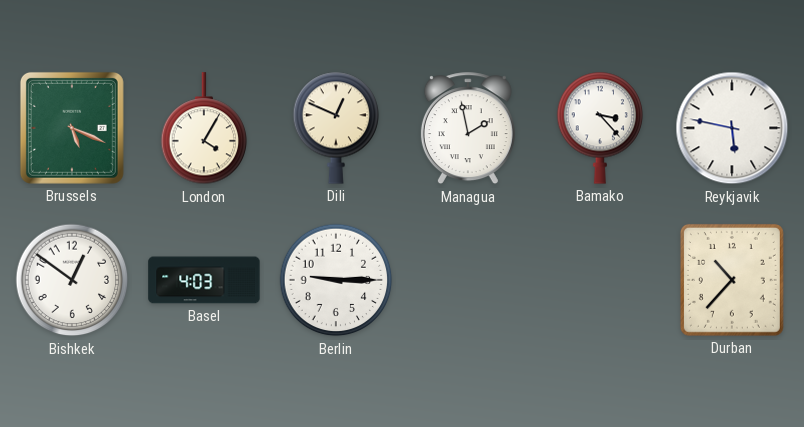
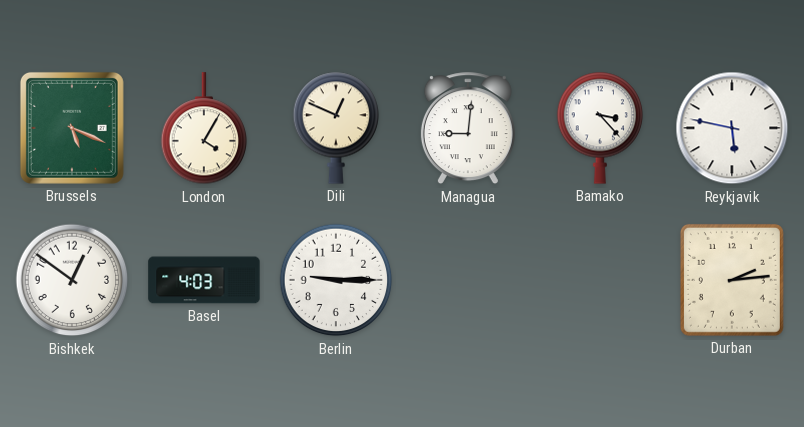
Managua: 1:58 -> 9:01
Durban: 10:37 -> 2:14
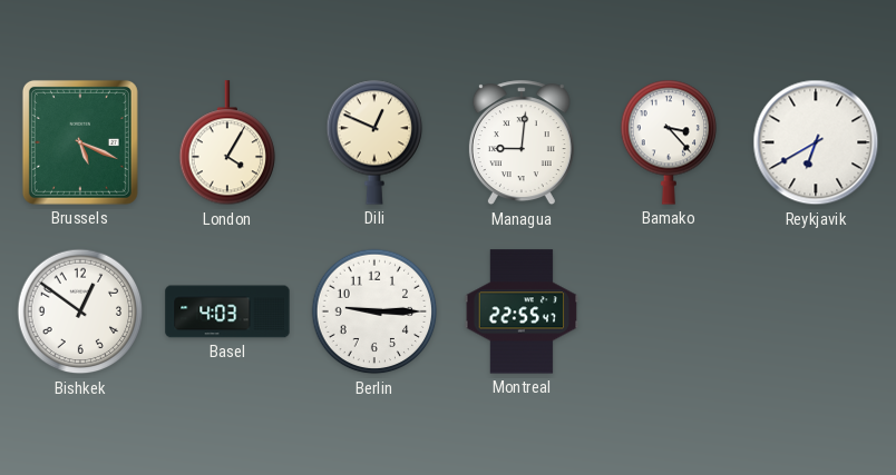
Reykjavik: 5:47 -> 6:40
Montreal: none -> 22:55
Durban: 2:14 -> none
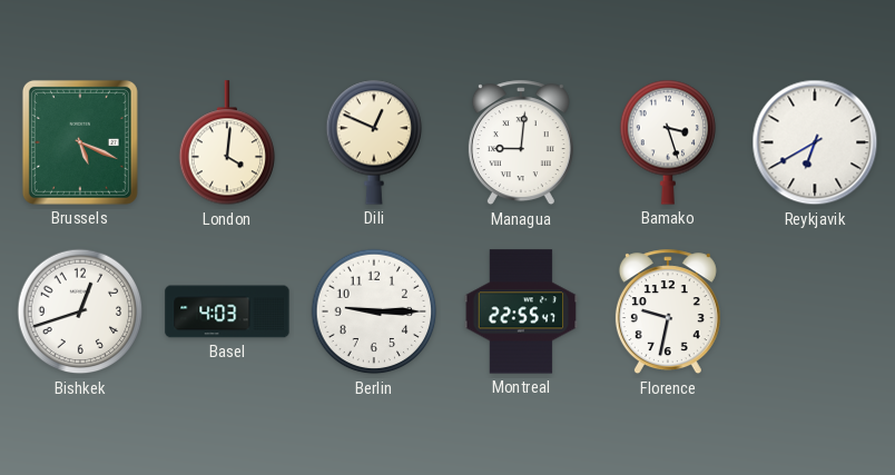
London: 4:05 -> 4:01
Bamako: 3:23 -> 3:27
Bishkek: 12:51 -> 12:42
Florence: none -> 9:32
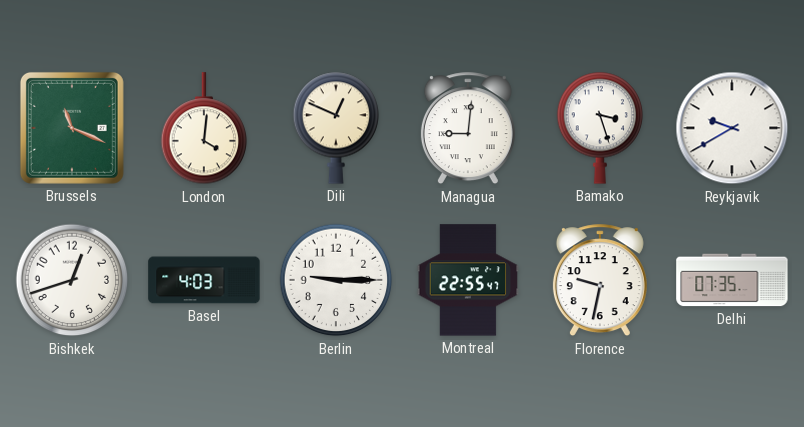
Brussels: 5:19 -> 11:19
Reykjavik: 6:40 -> 9:40
Delhi: none -> 07:35
